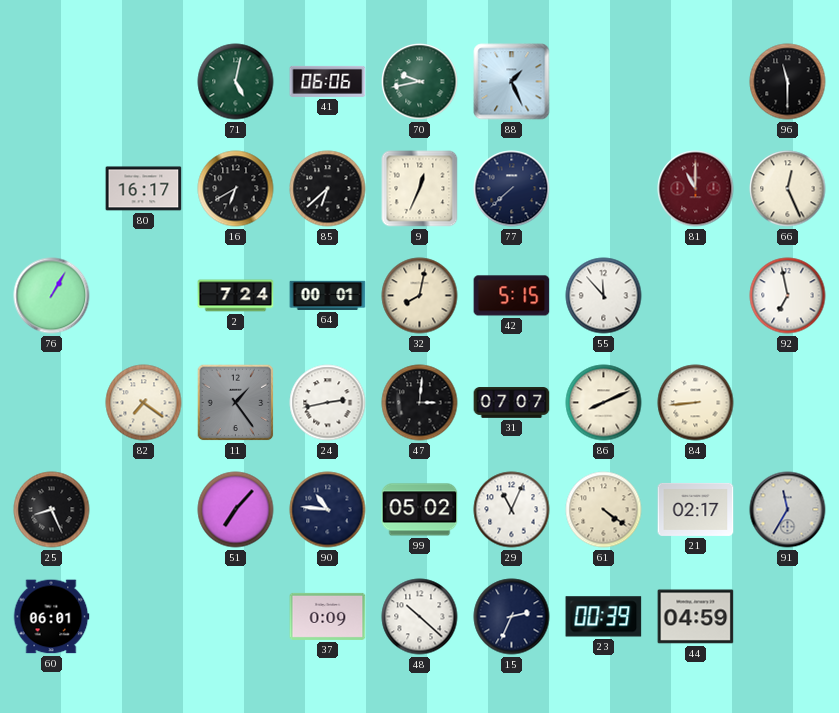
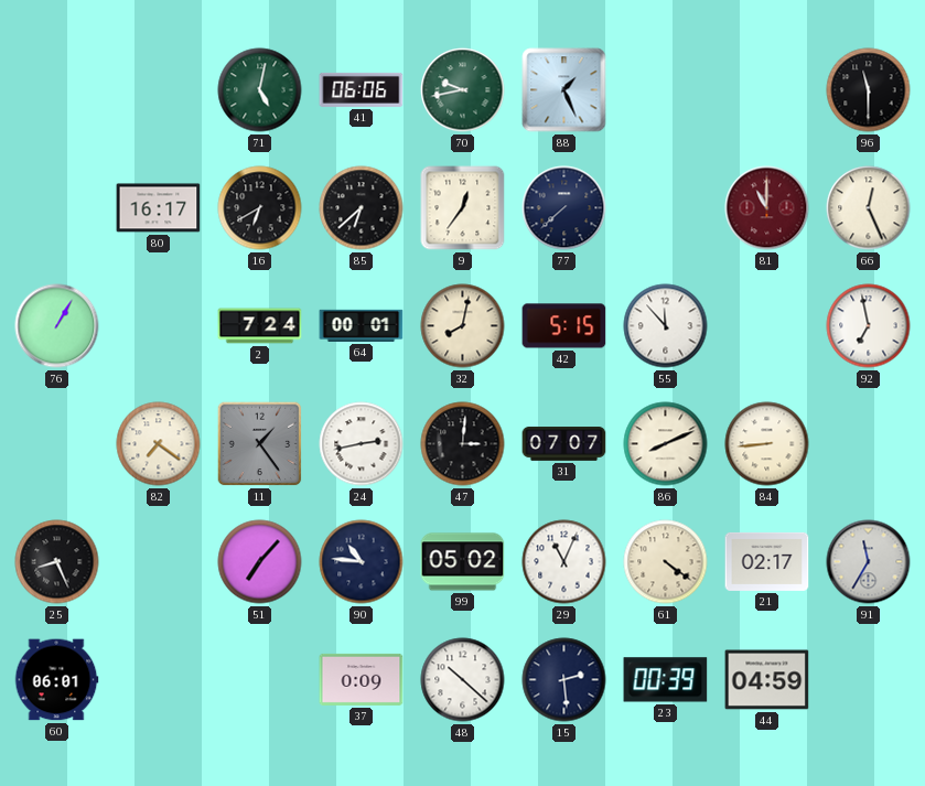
9: 12:34 -> 12:36
15: 2:34 -> 2:29
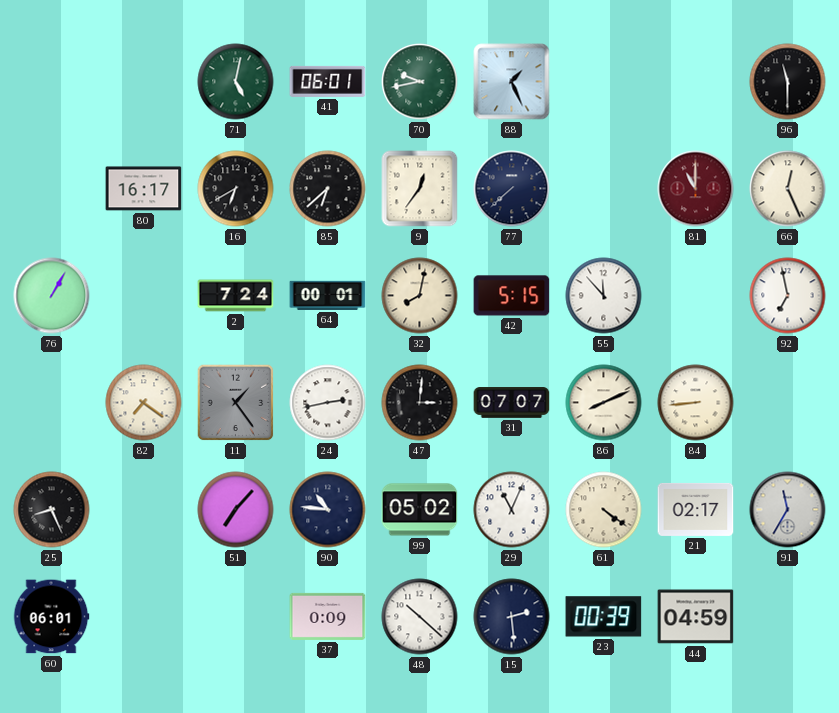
41: 06:06 -> 06:01
